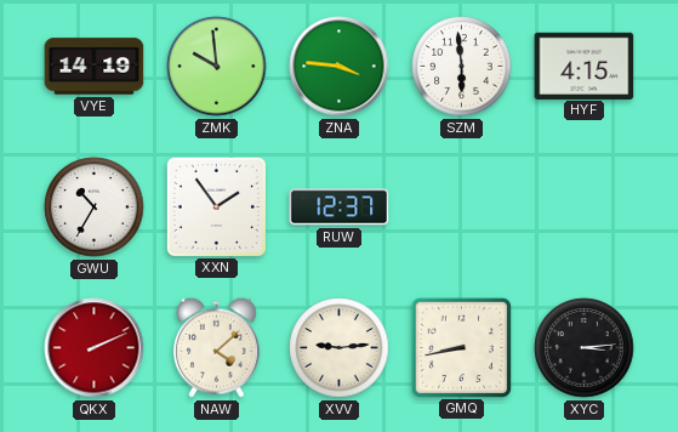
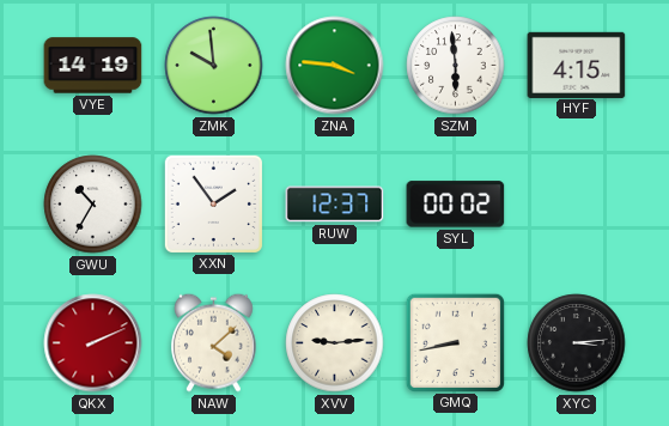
SYL: none -> 00:02
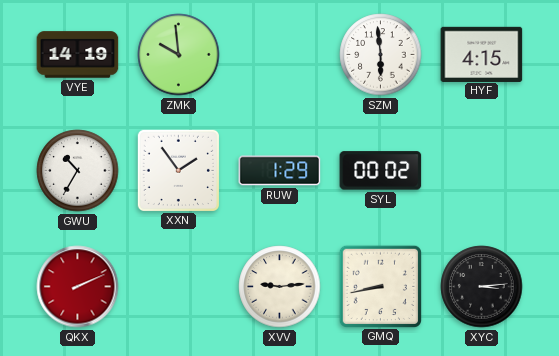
ZNA: 3:46 -> none
RUW: 12:37 -> 1:29
NAW: 4:08 -> none
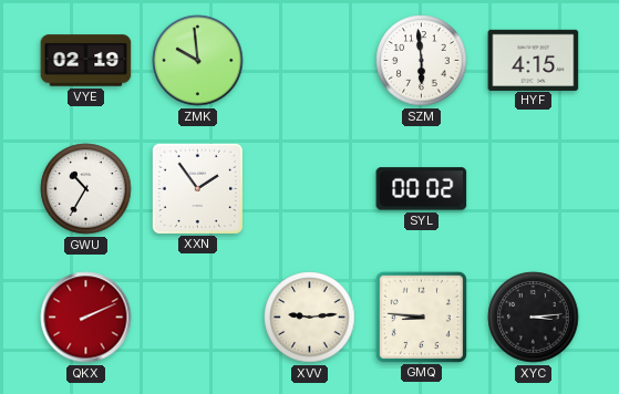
VYE: 14:19 -> 02:19
RUW: 1:29 -> none
GMQ: 8:43 -> 8:46
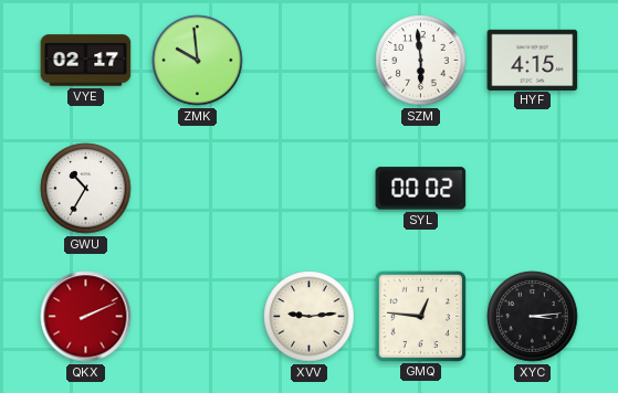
VYE: 02:19 -> 02:17
XXN: 1:54 -> none
GMQ: 8:46 -> 12:46
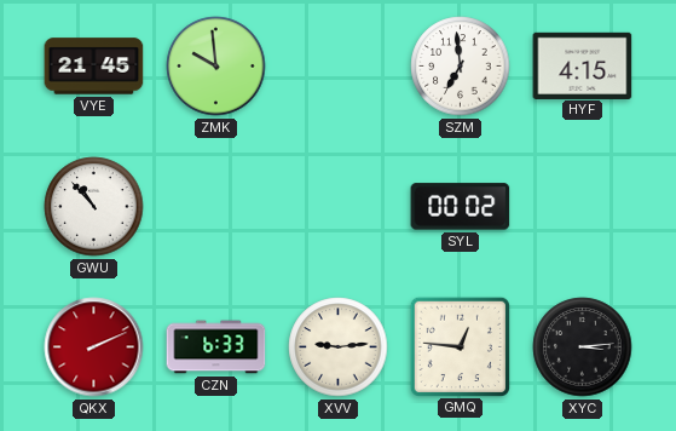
VYE: 02:17 -> 21:45
SZM: 5:59 -> 6:59
GWU: 10:35 -> 10:53
CZN: none -> 6:33
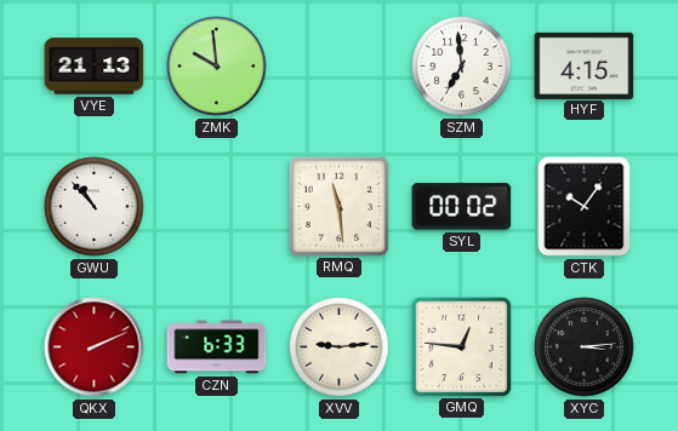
VYE: 21:45 -> 21:13
RMQ: none -> 11:29
CTK: none -> 10:06
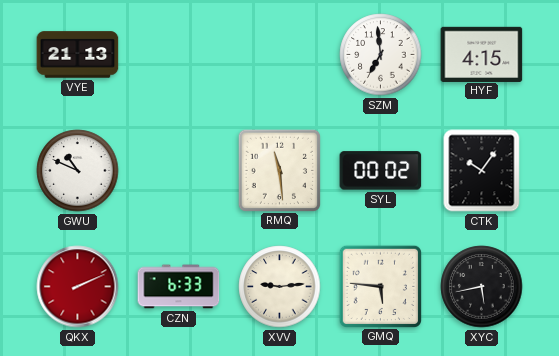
ZMK: 9:59 -> none
GWU: 10:53 -> 10:49
GMQ: 12:46 -> 5:46
XYC: 3:14 -> 5:43
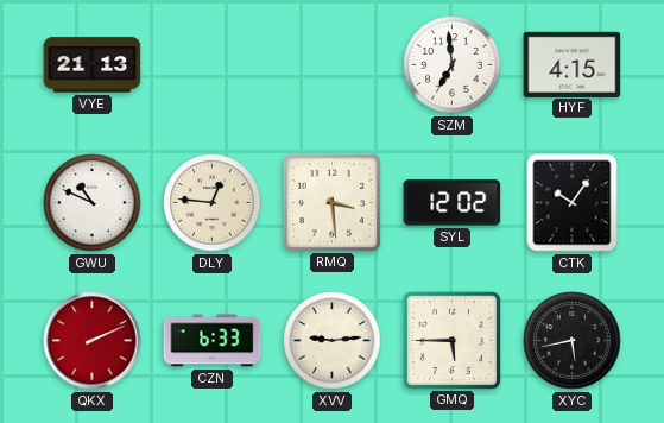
DLY: none -> 12:46
RMQ: 11:29 -> 3:29
SYL: 00:02 -> 12:02
GMQ: 5:46 -> 5:45
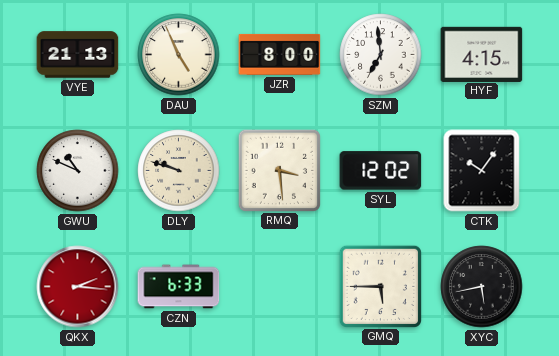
DAU: none -> 4:56
JZR: none -> 8:00
DLY: 12:46 -> 9:48
QKX: 2:11 -> 2:16
XVV: 9:14 -> none
